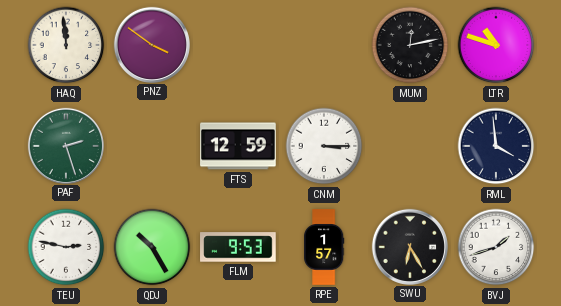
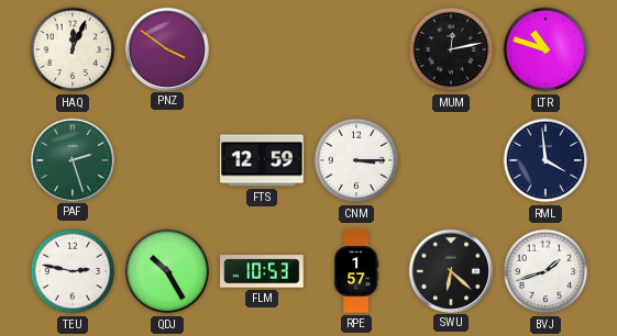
HAQ: 11:59 -> 12:04
FLM: 9:53 -> 10:53
SWU: 6:25 -> 6:22
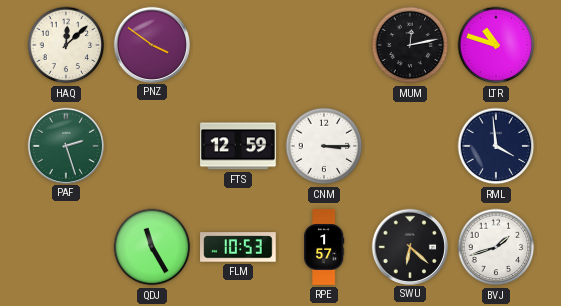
HAQ: 12:04 -> 12:08
TEU: 2:47 -> none
QDJ: 10:25 -> 11:25
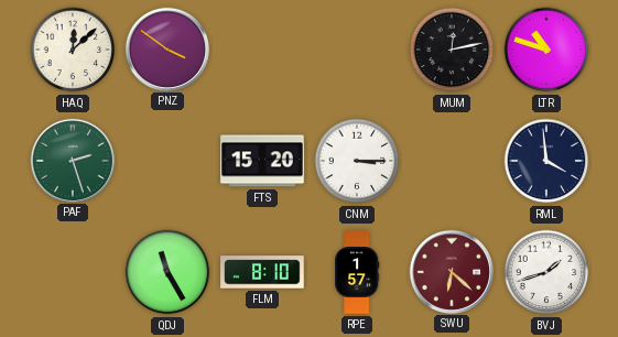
FTS: 12:59 -> 15:20
FLM: 10:53 -> 8:10
SWU dial: black -> burgundy
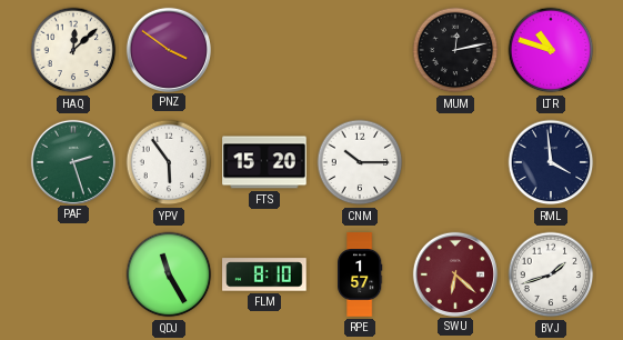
YPV: none -> 5:54
CNM: 3:15 -> 10:15
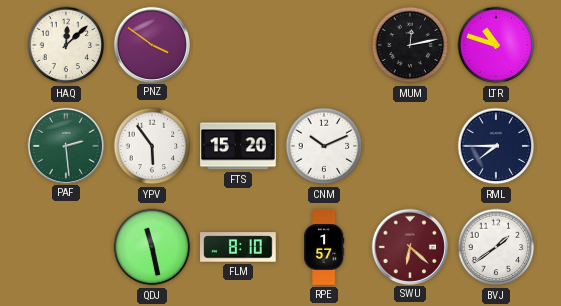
PAF: 2:27 -> 2:29
CNM: 10:15 -> 10:11
RML: 3:59 -> 7:45
QDJ: 11:25 -> 11:28
BVJ: 1:42 -> 1:39
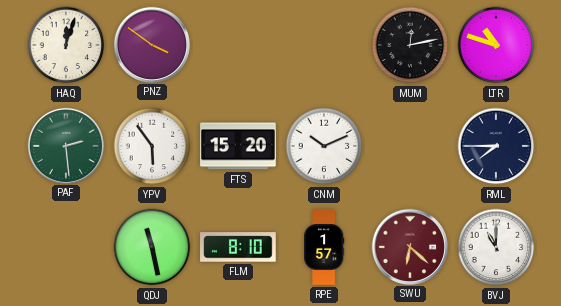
HAQ: 12:08 -> 12:03
BVJ: 1:39 -> 11:00
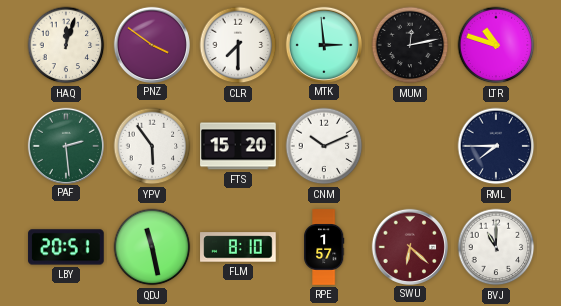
CLR: none -> 7:30
MTK: none -> 2:59
LBY: none -> 20:51
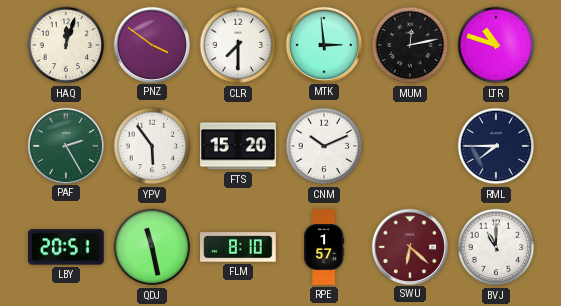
PAF: 2:29 -> 2:25
